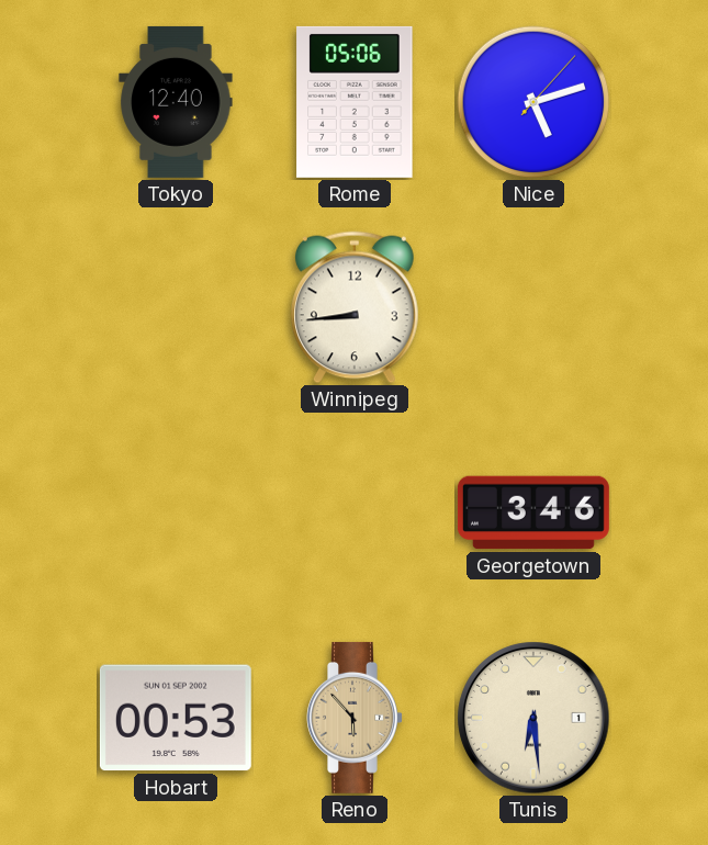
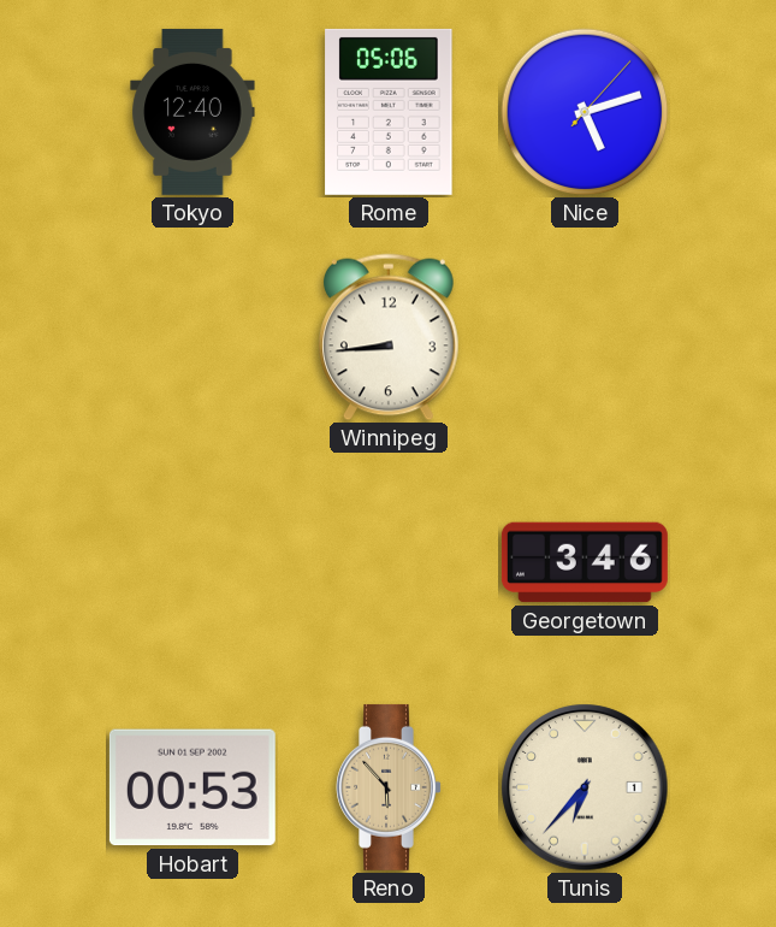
Tunis: 6:29 -> 6:37
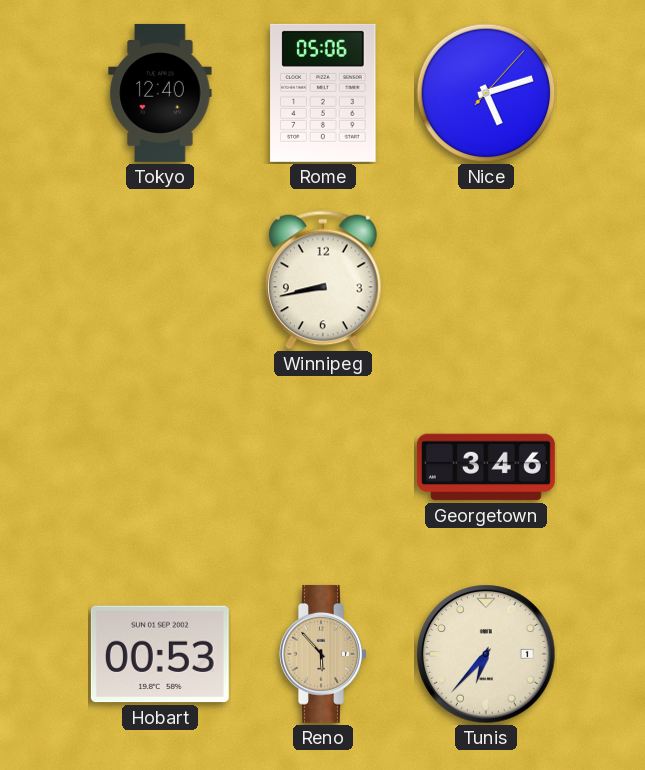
Winnipeg: 8:44 -> 8:43
